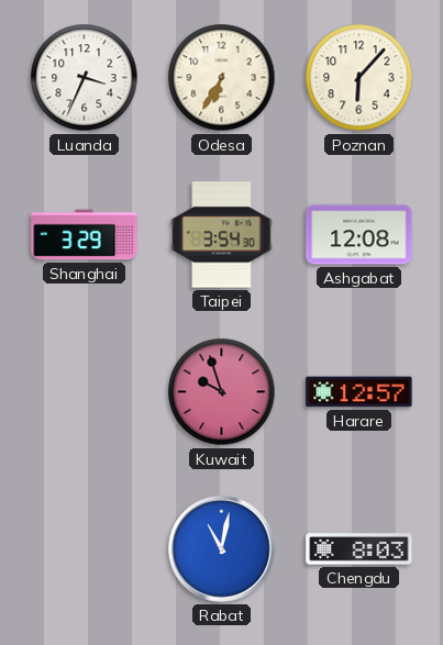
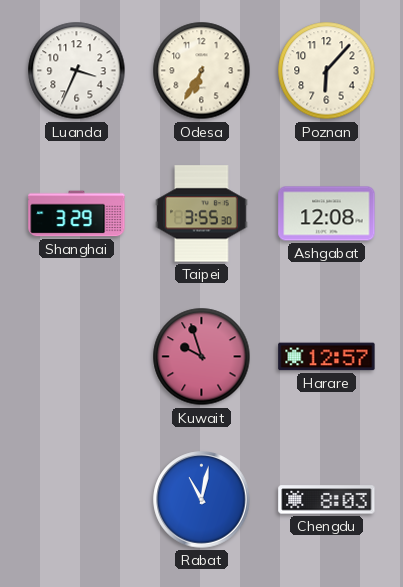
Taipei: 3:54 -> 3:55
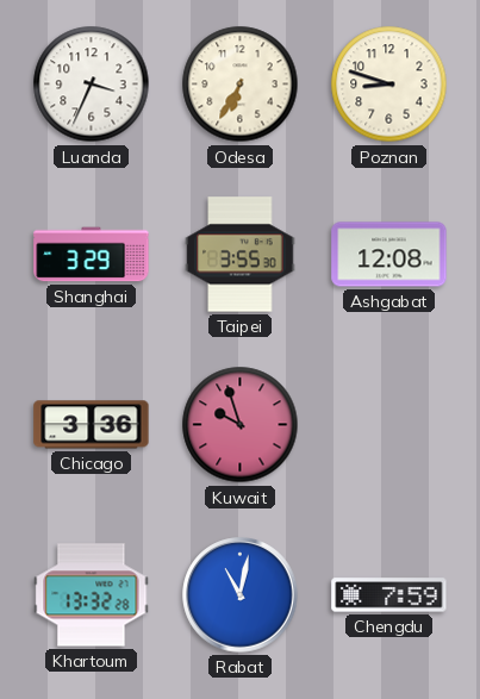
Poznan: 6:07 -> 8:48
Chicago: none -> 3:36
Harare: 12:57 -> none
Khartoum: none -> 13:32
Chengdu: 8:03 -> 7:59
